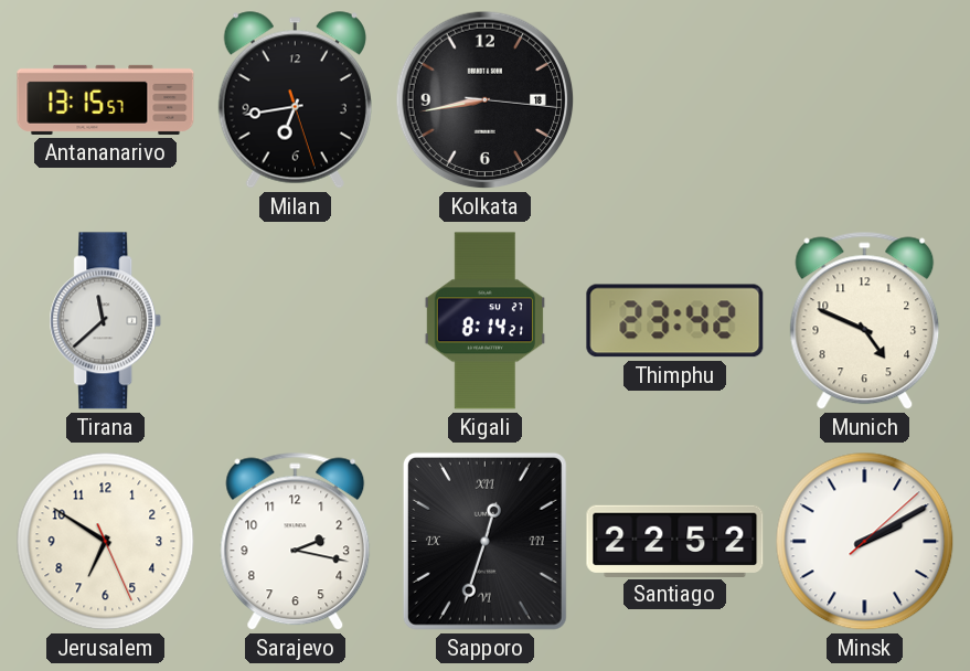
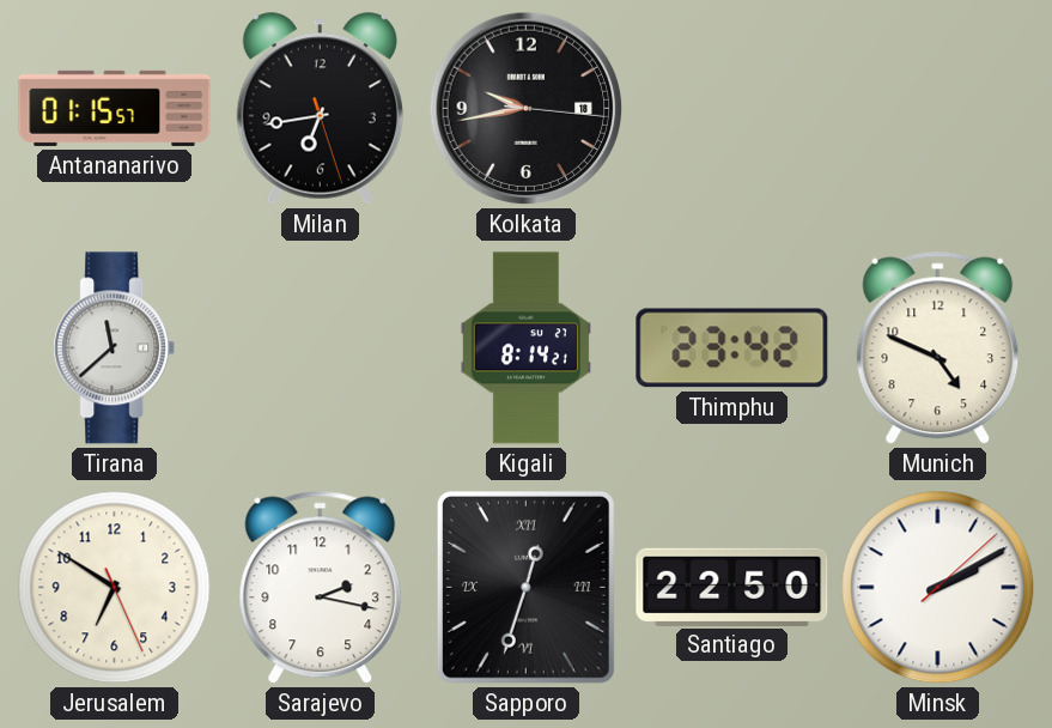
Antananarivo: 13:15 -> 01:15
Kolkata: 8:43 -> 9:43
Santiago: 22:52 -> 22:50
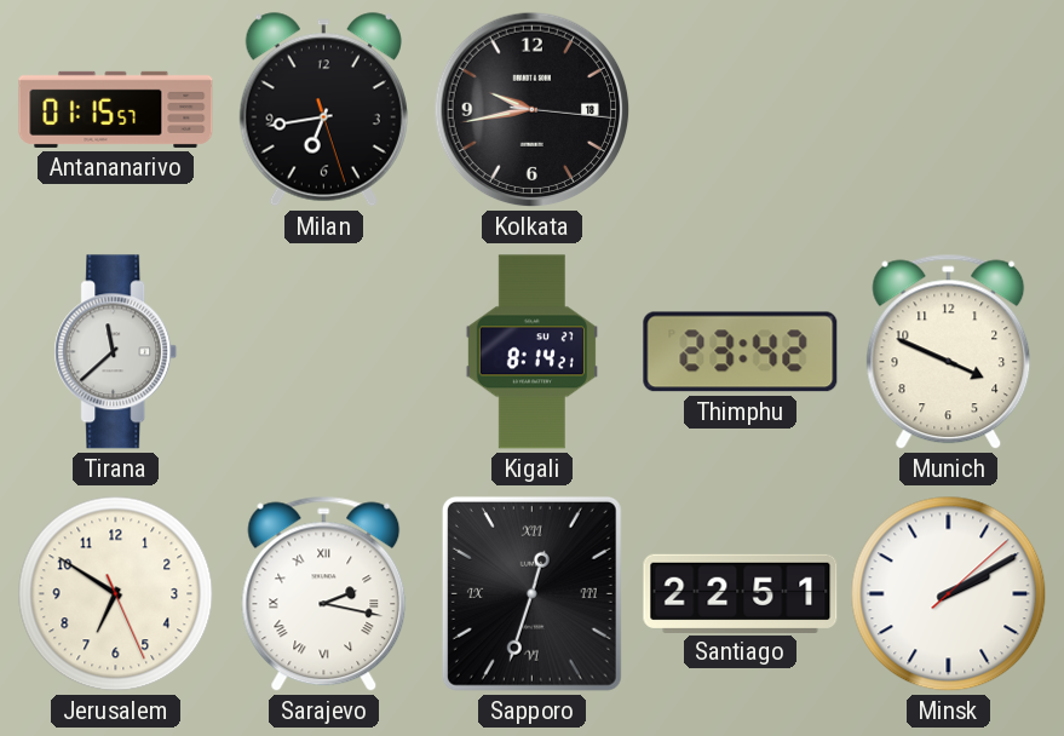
Munich: 4:49 -> 3:49
Sarajevo numerals: Arabic -> Roman
Santiago: 22:50 -> 22:51
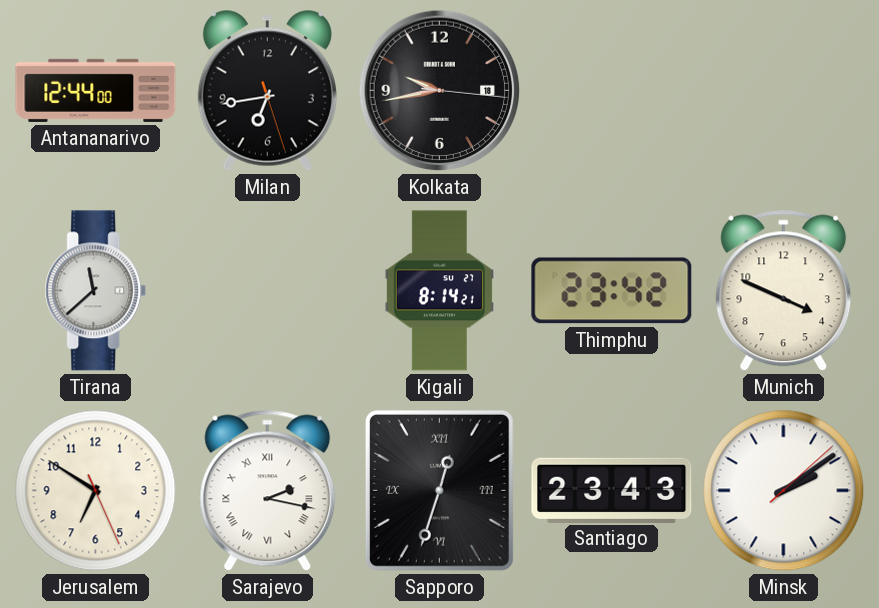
Antananarivo: 01:15 -> 12:44
Santiago: 22:51 -> 23:43
Minsk: 2:10 -> 2:09
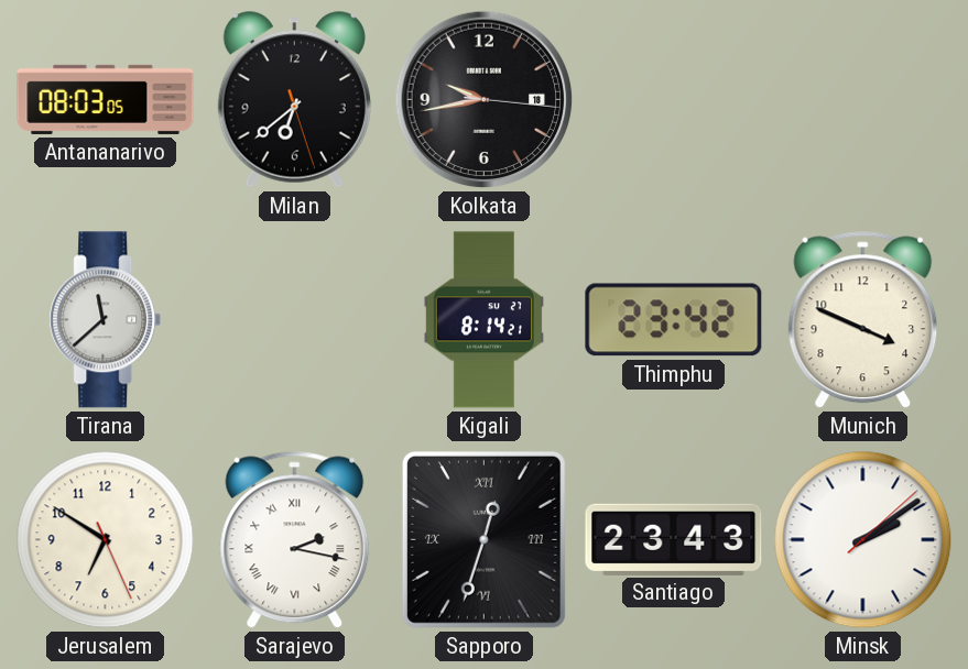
Antananarivo: 12:44 -> 08:03
Milan: 6:43 -> 6:38
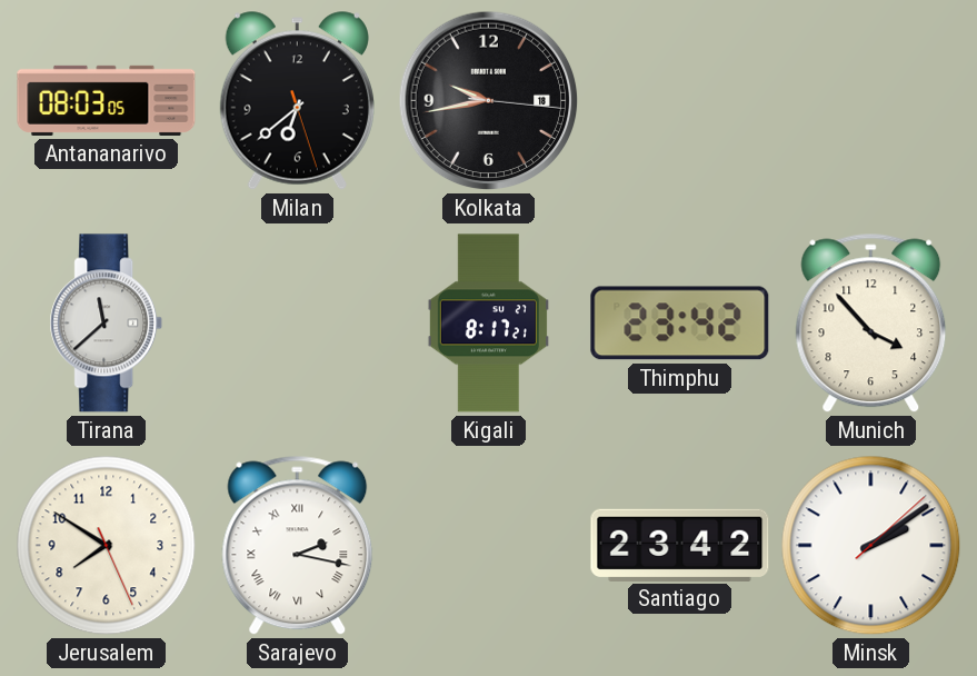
Kigali: 8:14 -> 8:17
Munich: 3:49 -> 3:53
Jerusalem: 6:50 -> 7:50
Sapporo: 12:33 -> none
Santiago: 23:43 -> 23:42
